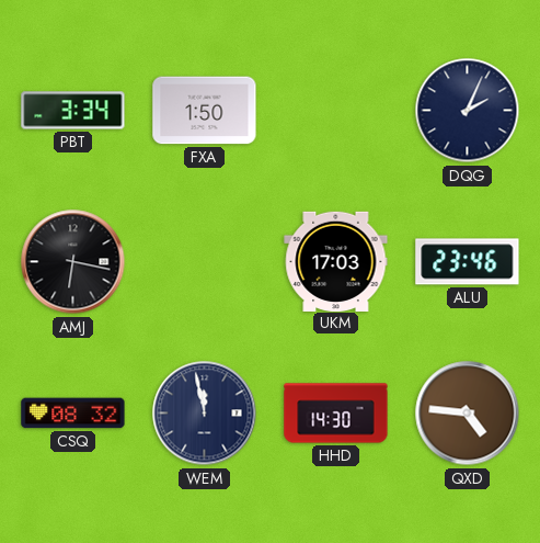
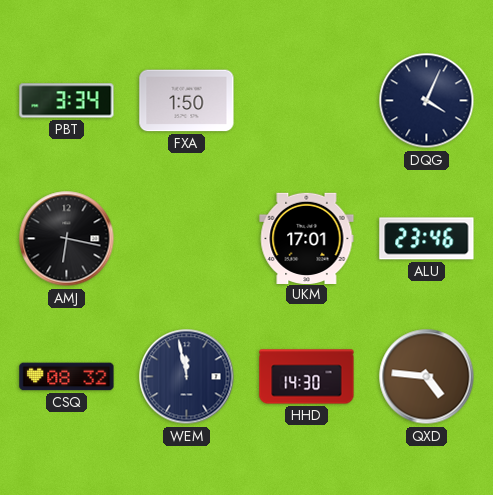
DQG: 2:04 -> 4:04
UKM: 17:03 -> 17:01
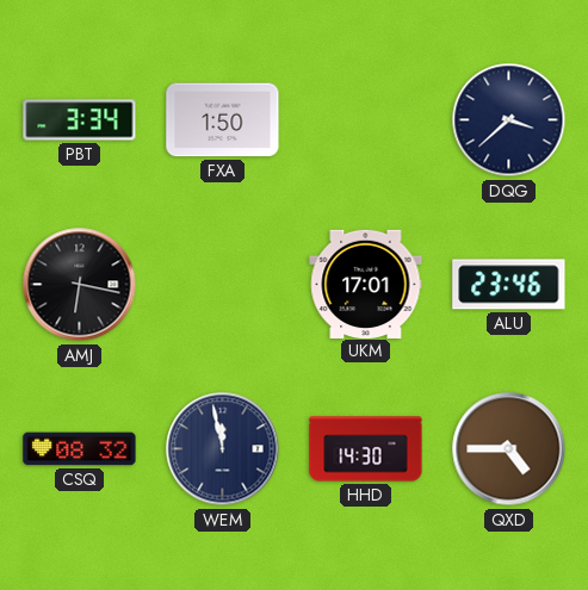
DQG: 4:04 -> 3:38
QXD: 4:46 -> 4:45
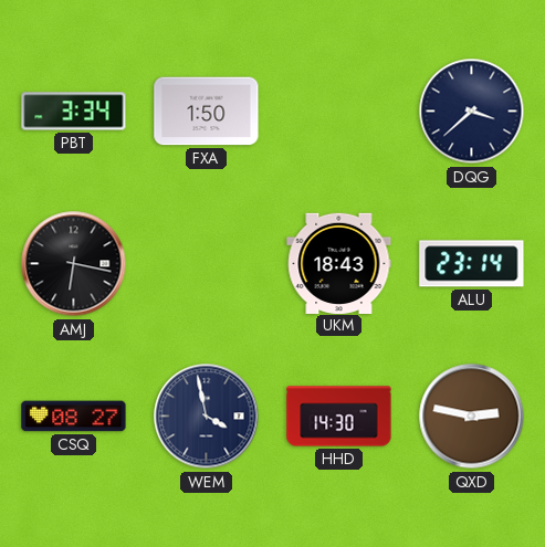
UKM: 17:01 -> 18:43
ALU: 23:46 -> 23:14
CSQ: 08:32 -> 08:27
WEM: 11:58 -> 3:58
QXD: 4:45 -> 2:47
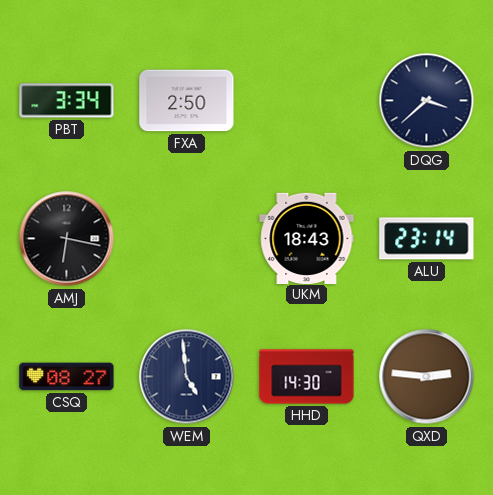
FXA: 1:50 -> 2:50
WEM: 3:58 -> 4:59
QXD: 2:47 -> 2:46
